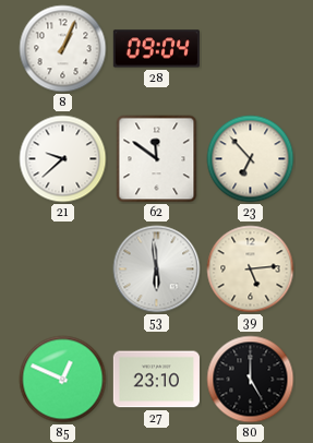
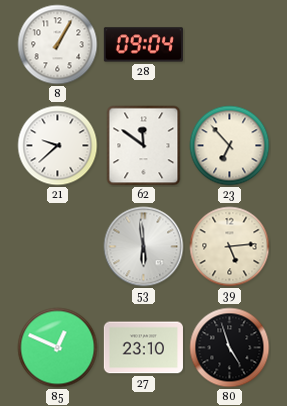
8: 1:04 -> 1:05
80: 5:00 -> 4:57
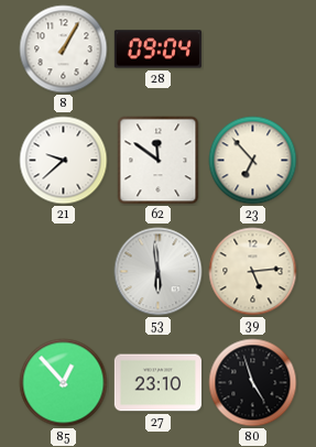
85: 12:49 -> 12:53
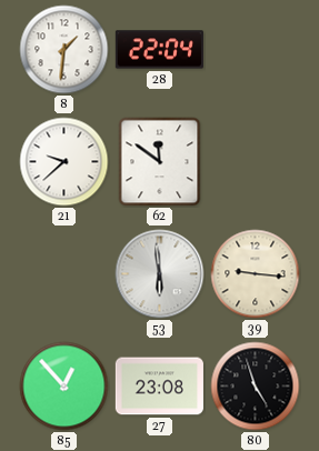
8: 1:05 -> 1:31
28: 09:04 -> 22:04
23: 6:53 -> none
39: 5:14 -> 9:16
27: 23:10 -> 23:08
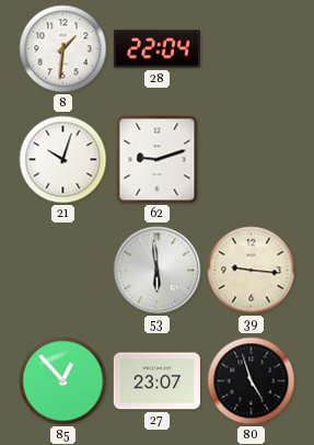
21: 9:38 -> 10:03
62: 11:51 -> 9:12
27: 23:08 -> 23:07
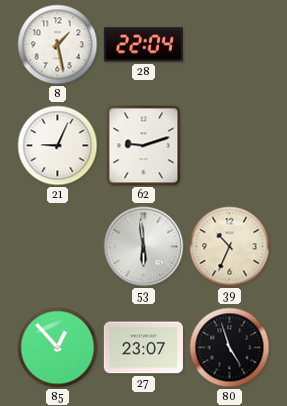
8: 1:31 -> 1:28
21: 10:03 -> 9:04
39: 9:16 -> 10:34
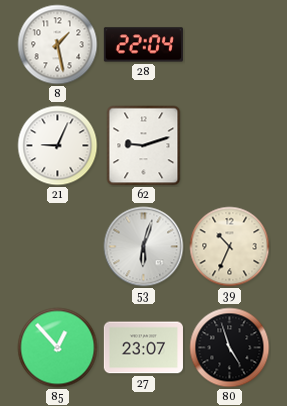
53: 5:59 -> 6:03
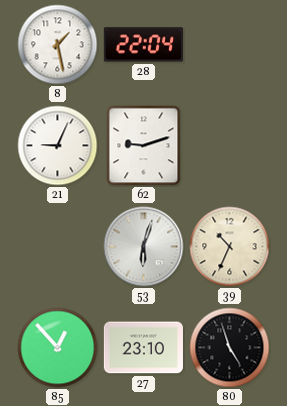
27: 23:07 -> 23:10
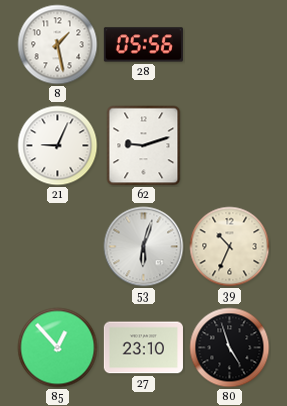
28: 22:04 -> 05:56
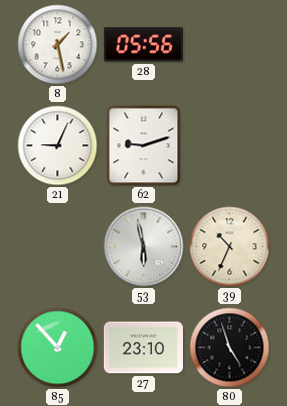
53: 6:03 -> 5:58
